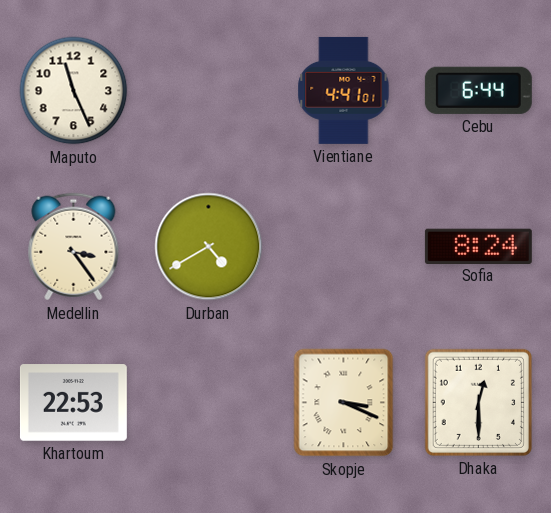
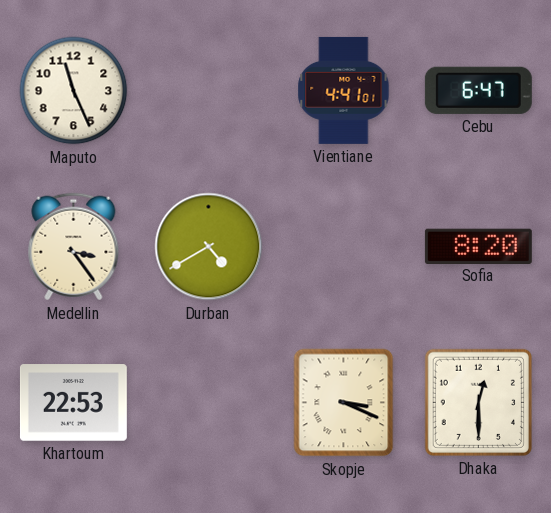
Cebu: 6:44 -> 6:47
Sofia: 8:24 -> 8:20
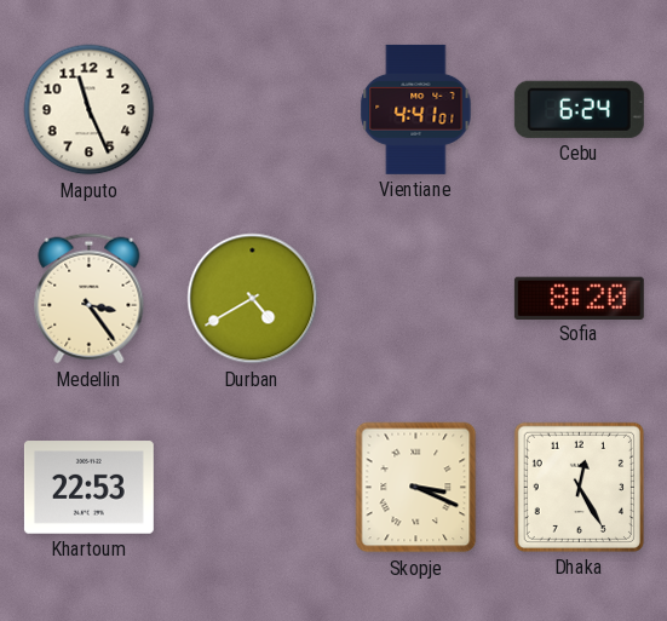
Cebu: 6:47 -> 6:24
Dhaka: 12:30 -> 12:25
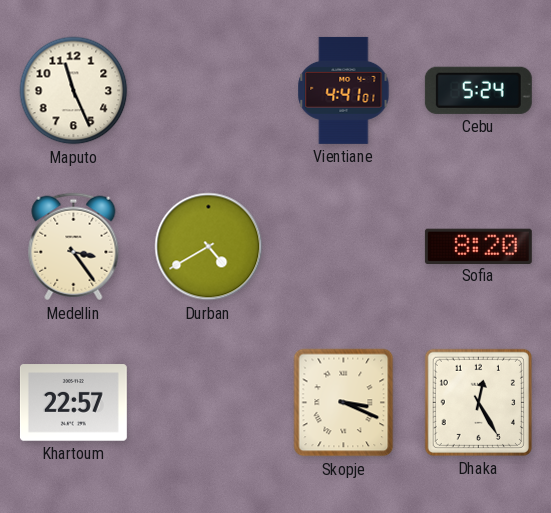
Cebu: 6:24 -> 5:24
Khartoum: 22:53 -> 22:57
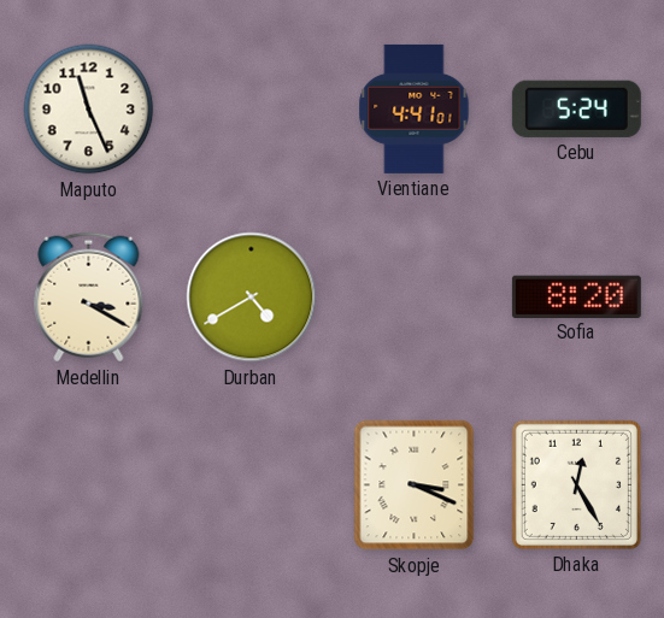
Medellin: 3:24 -> 3:20
Khartoum: 22:57 -> none
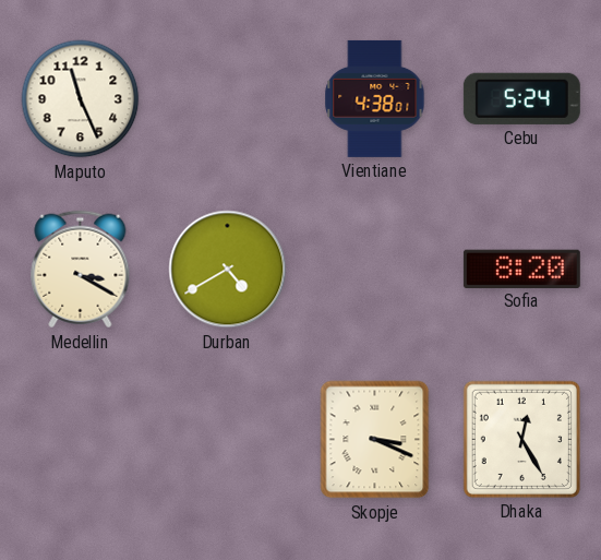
Vientiane: 4:41 -> 4:38
